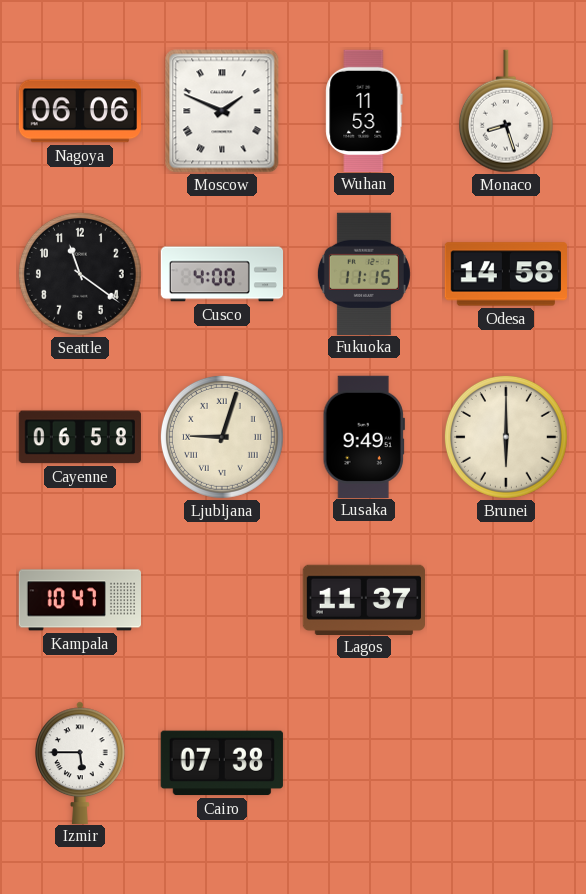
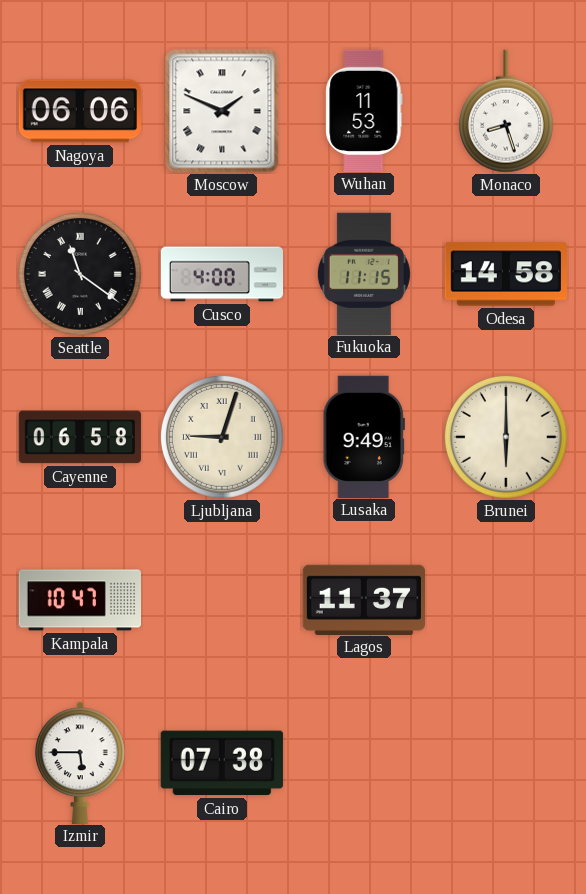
Seattle numerals: Arabic -> Roman
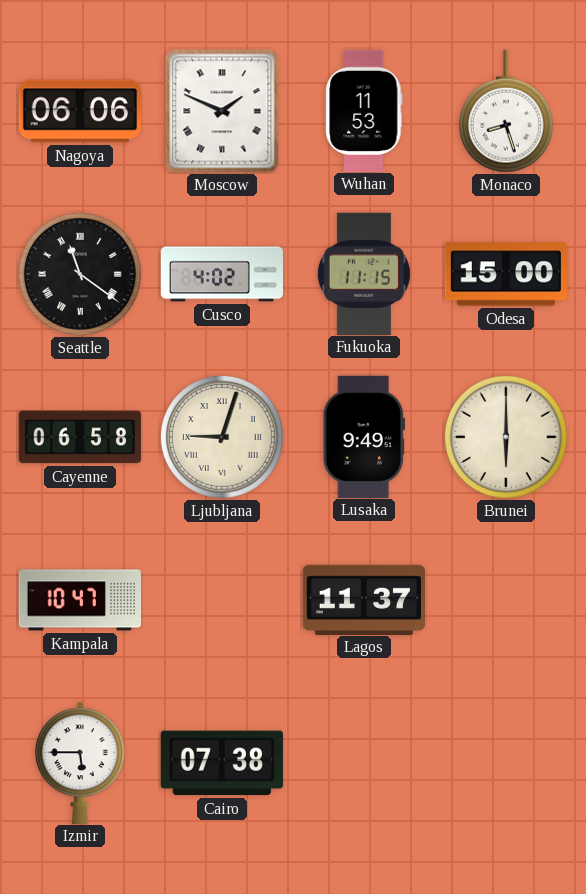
Cusco: 4:00 -> 4:02
Odesa: 14:58 -> 15:00
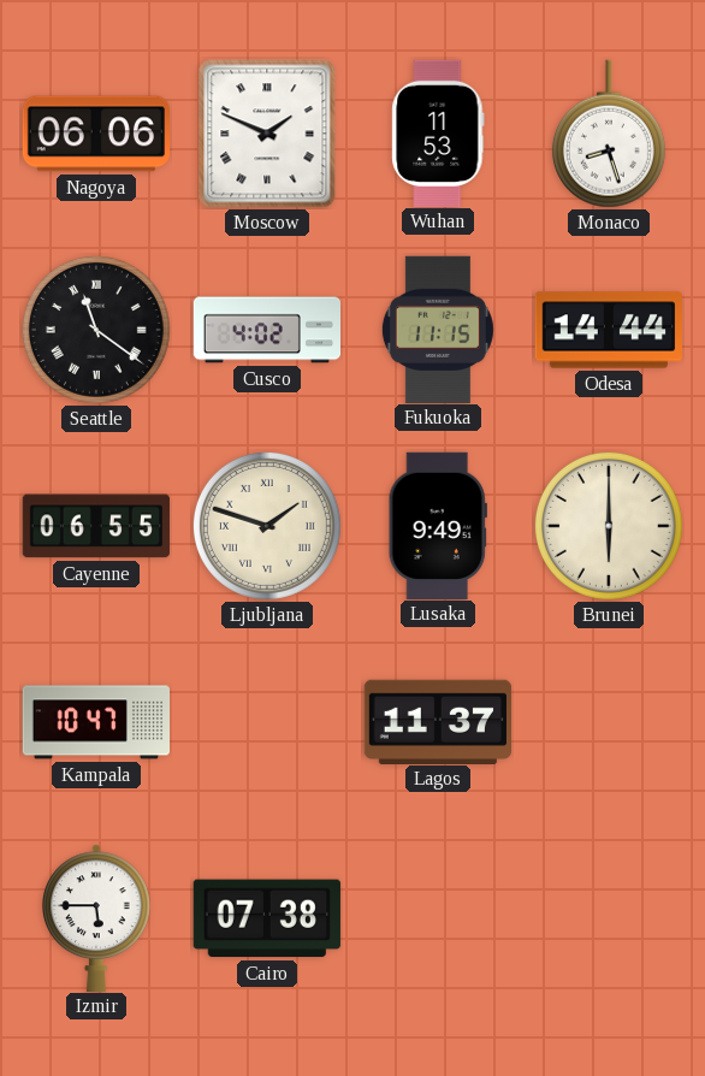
Odesa: 15:00 -> 14:44
Cayenne: 06:58 -> 06:55
Ljubljana: 9:03 -> 1:48
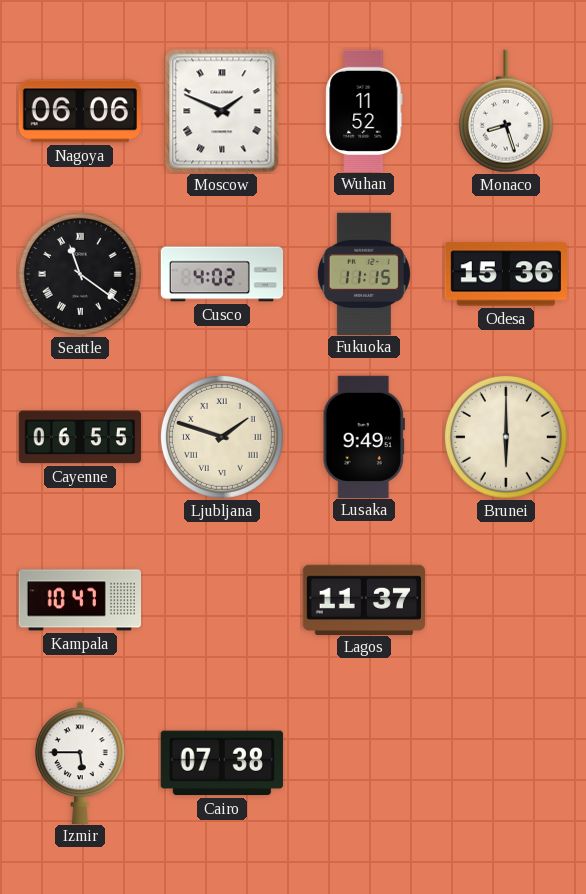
Wuhan: 11:53 -> 11:52
Odesa: 14:44 -> 15:36
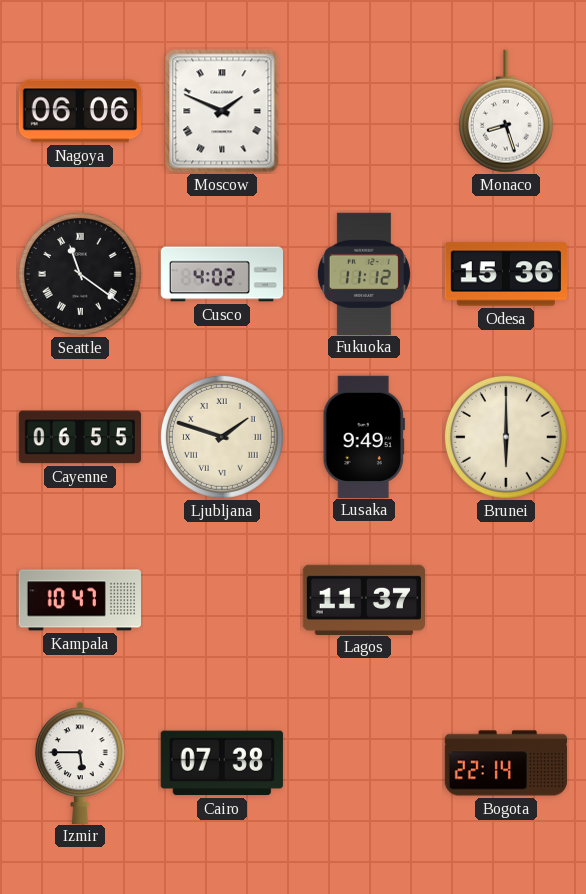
Wuhan: 11:52 -> none
Fukuoka: 11:15 -> 11:12
Bogota: none -> 22:14
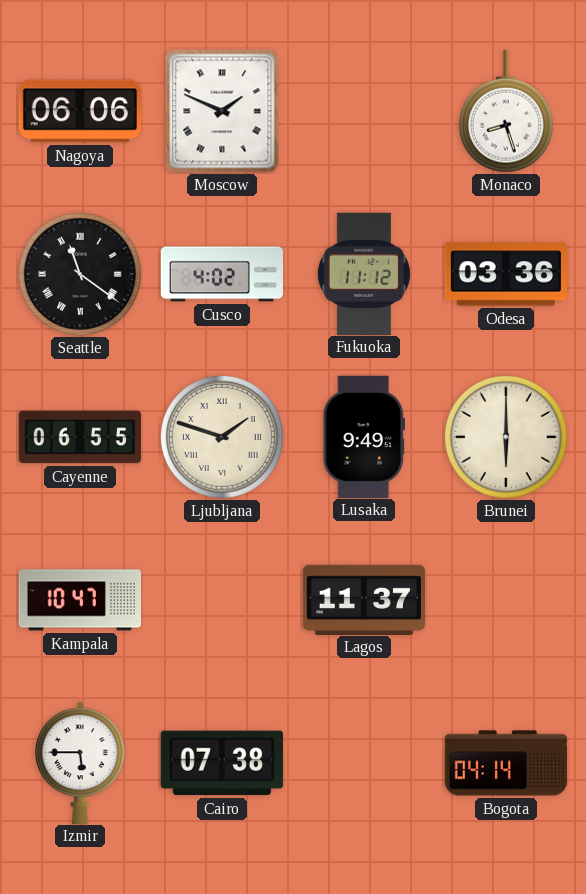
Odesa: 15:36 -> 03:36
Bogota: 22:14 -> 04:14
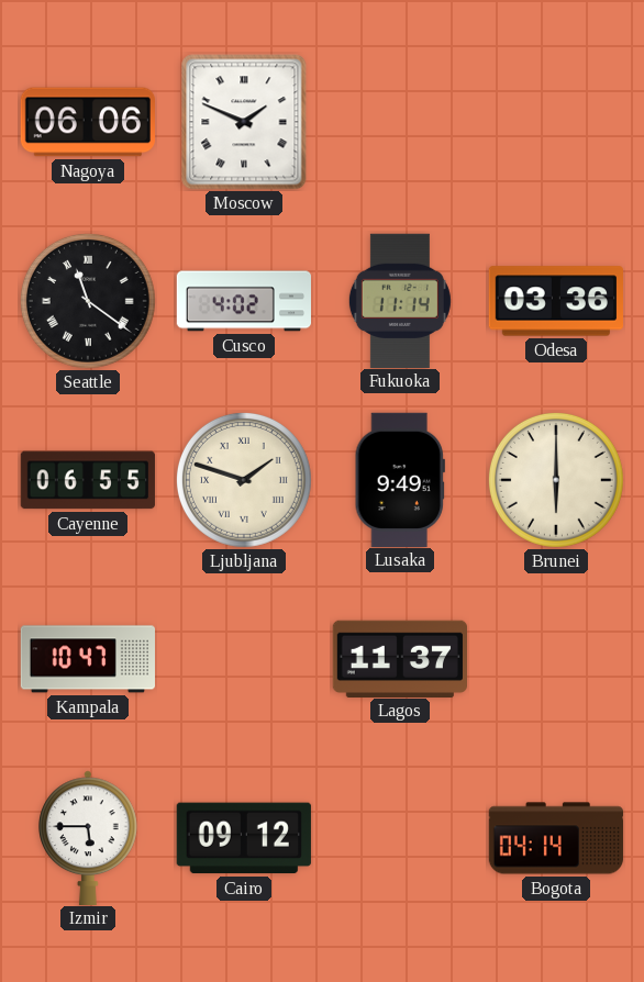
Monaco: 8:27 -> none
Fukuoka: 11:12 -> 11:14
Cairo: 07:38 -> 09:12
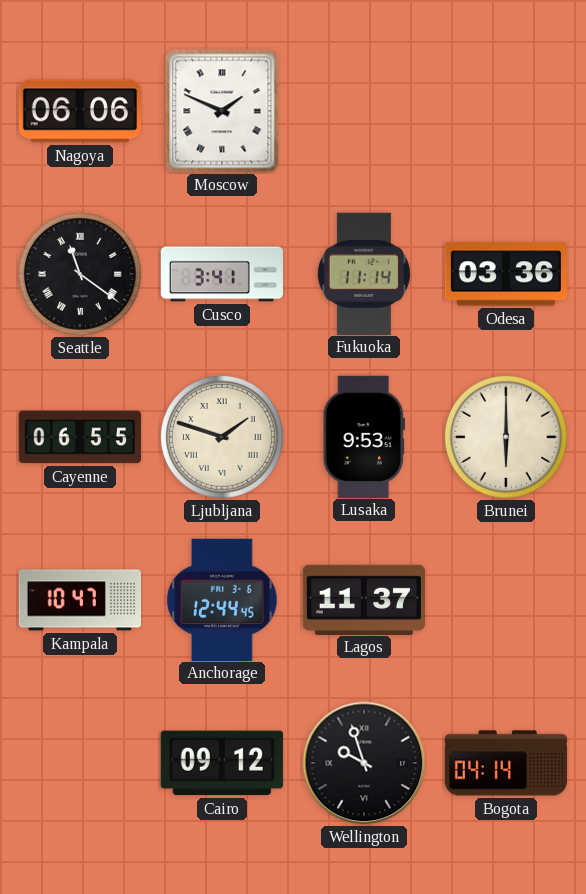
Cusco: 4:02 -> 3:41
Lusaka: 9:49 -> 9:53
Anchorage: none -> 12:44
Izmir: 5:45 -> none
Wellington: none -> 9:57
